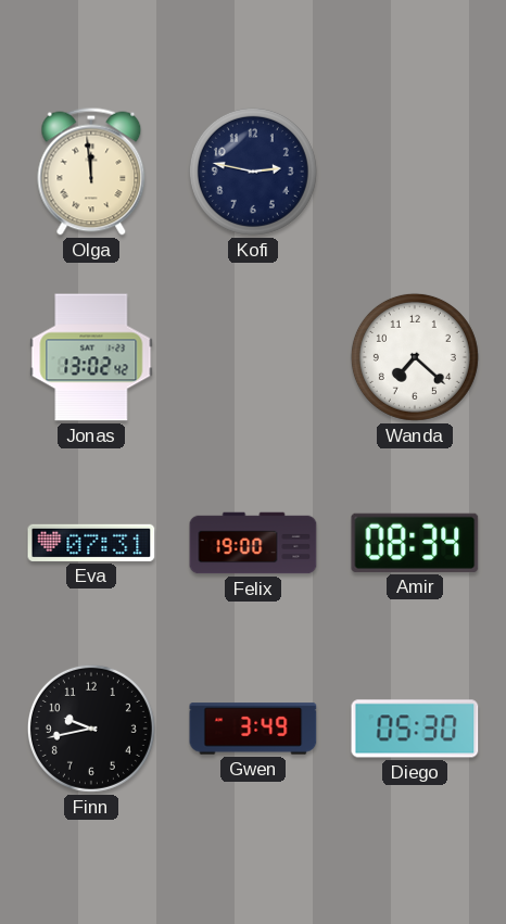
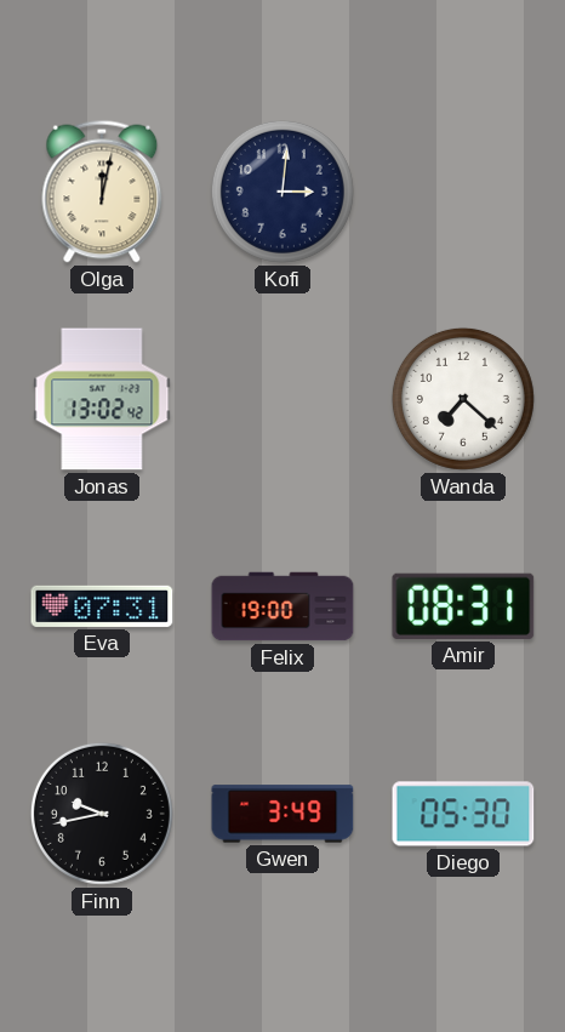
Olga: 11:59 -> 12:02
Kofi: 2:47 -> 3:01
Amir: 08:34 -> 08:31
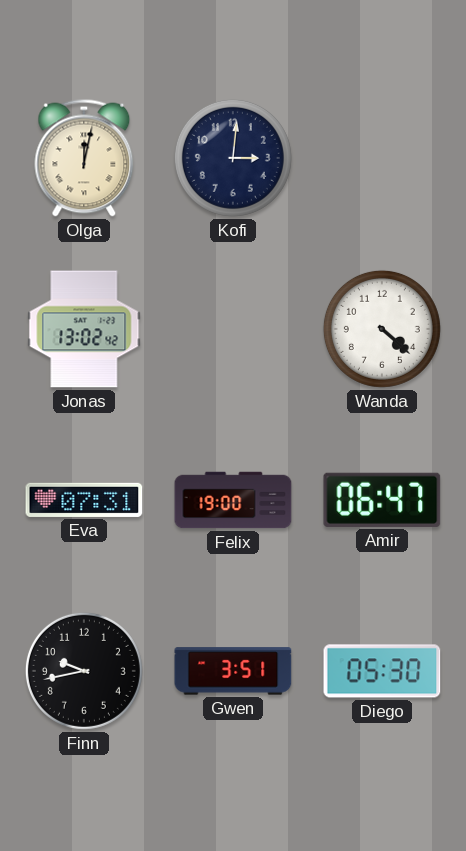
Wanda: 7:22 -> 4:22
Amir: 08:31 -> 06:47
Gwen: 3:49 -> 3:51
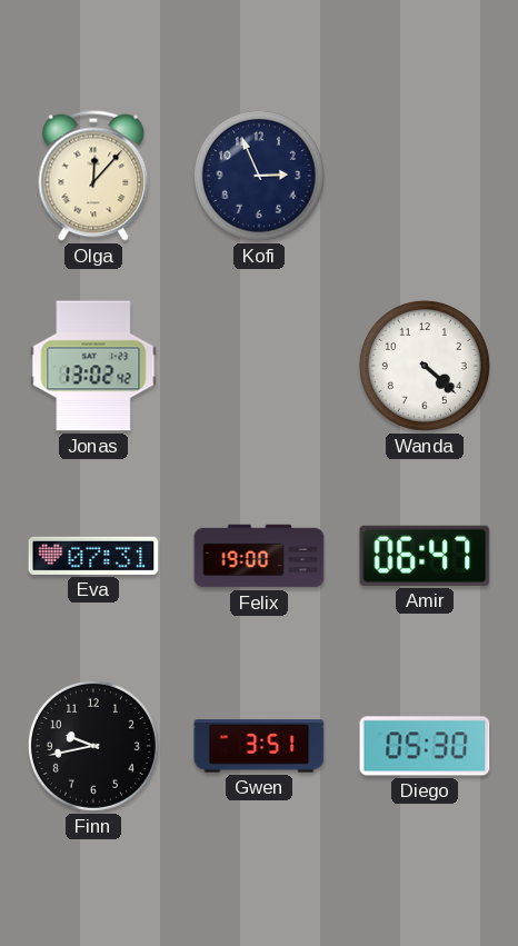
Olga: 12:02 -> 12:07
Kofi: 3:01 -> 2:56
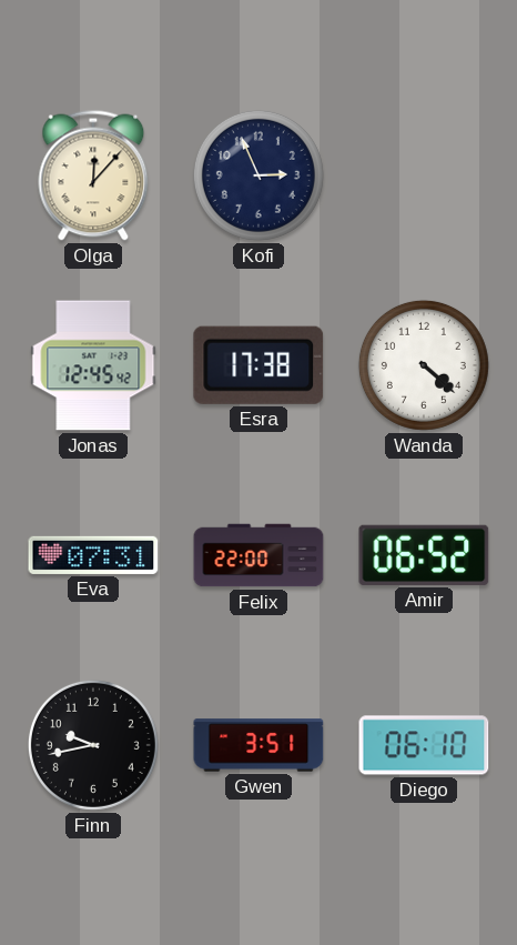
Jonas: 13:02 -> 12:45
Esra: none -> 17:38
Felix: 19:00 -> 22:00
Amir: 06:47 -> 06:52
Diego: 05:30 -> 06:10
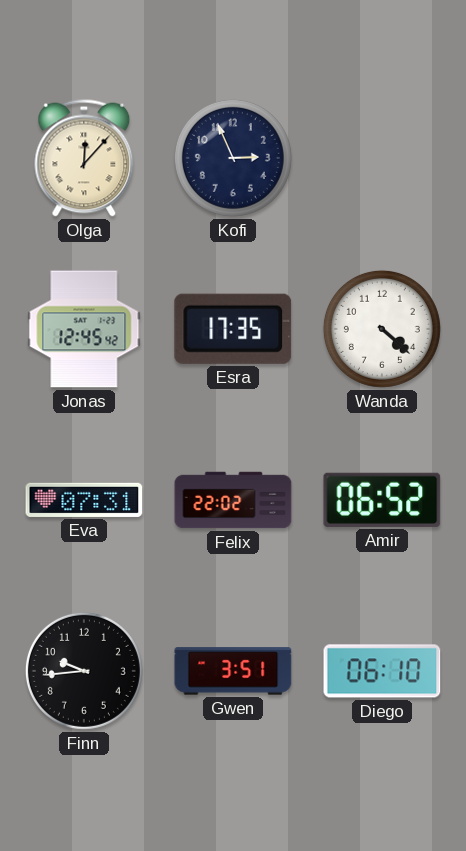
Esra: 17:38 -> 17:35
Felix: 22:00 -> 22:02
Finn: 9:43 -> 9:44
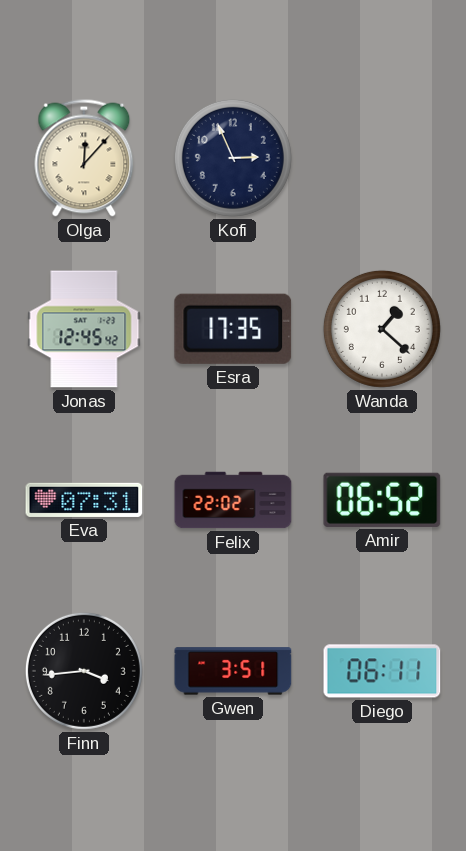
Wanda: 4:22 -> 1:22
Finn: 9:44 -> 3:44
Diego: 06:10 -> 06:11
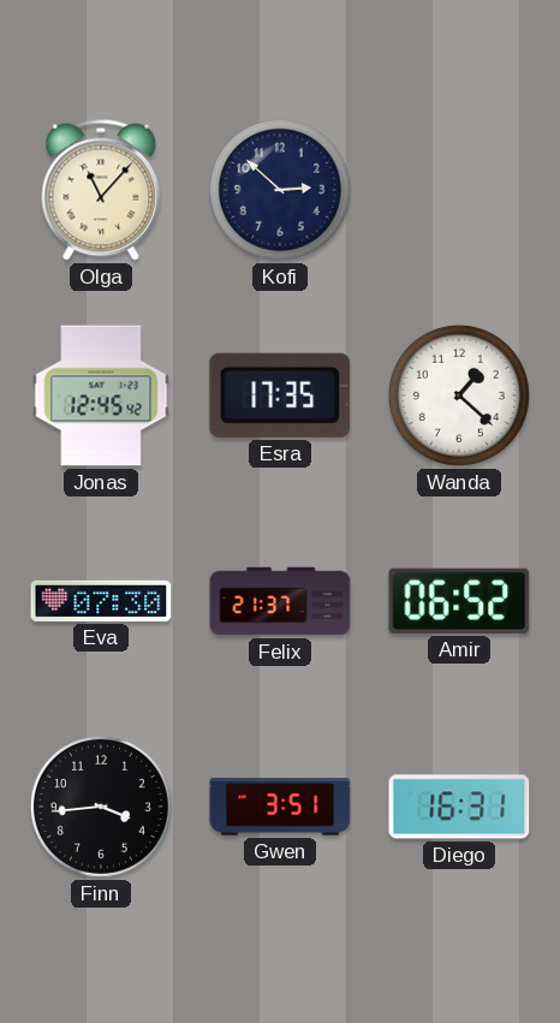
Olga: 12:07 -> 11:07
Kofi: 2:56 -> 2:52
Eva: 07:31 -> 07:30
Felix: 22:02 -> 21:37
Diego: 06:11 -> 16:31
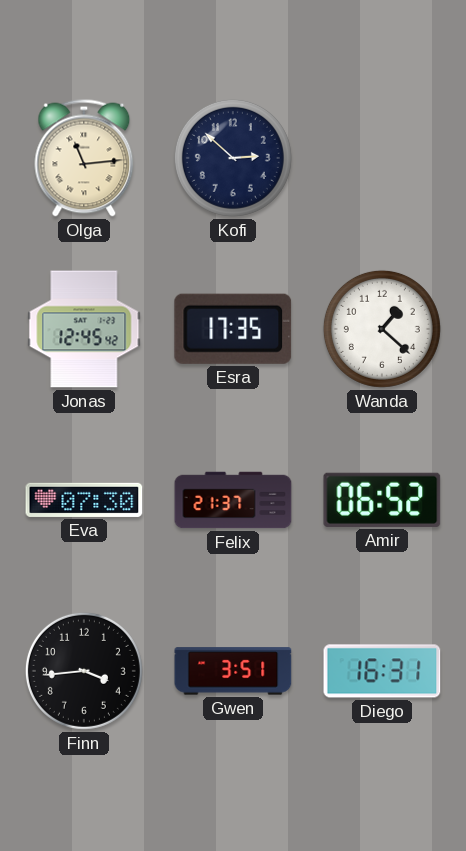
Olga: 11:07 -> 11:14
